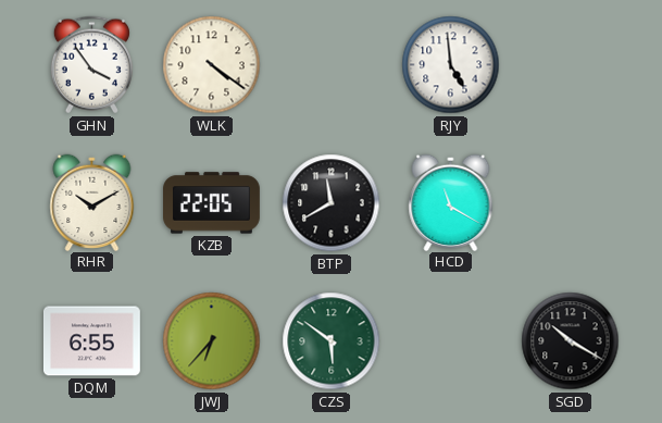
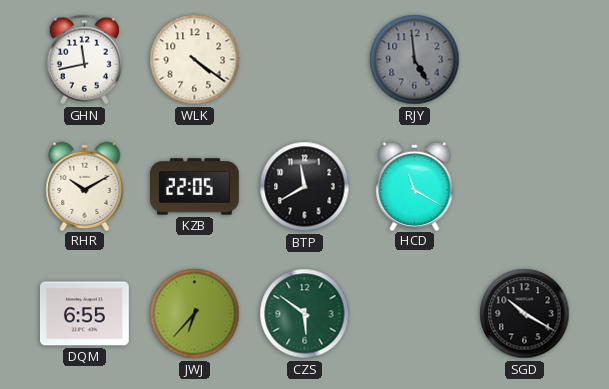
GHN: 3:54 -> 11:43
RJY dial: white -> grey
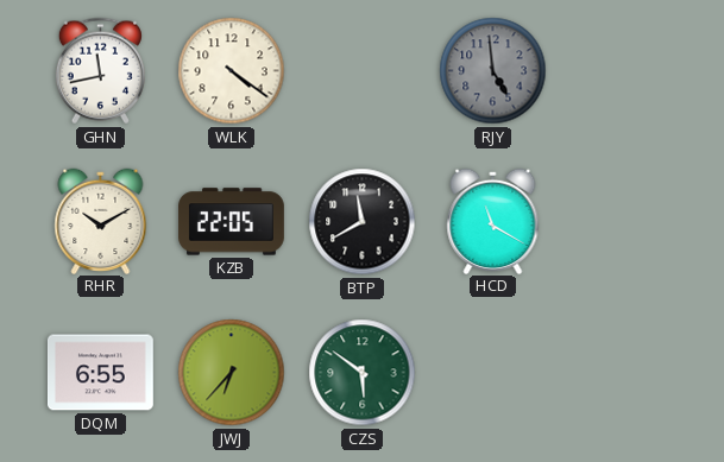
SGD: 10:20 -> none
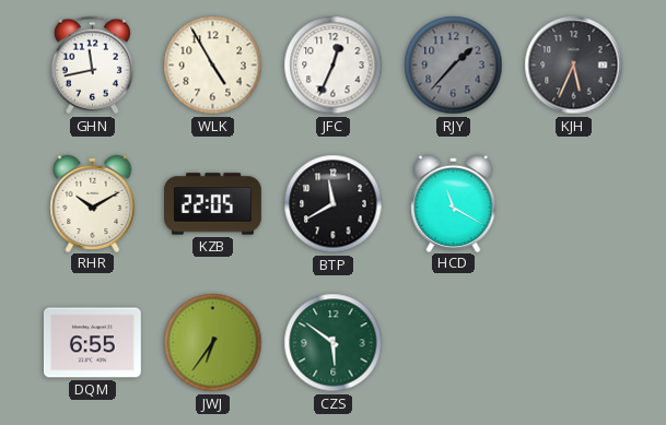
WLK: 4:21 -> 4:55
JFC: none -> 12:34
RJY: 4:59 -> 1:37
KJH: none -> 5:34
JWJ: 6:37 -> 6:36
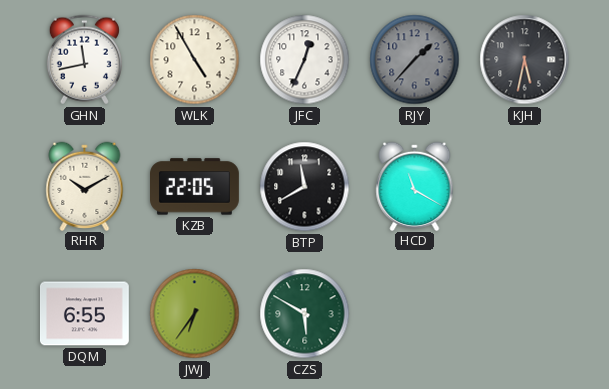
KJH: 5:34 -> 5:32
CZS: 5:51 -> 5:50
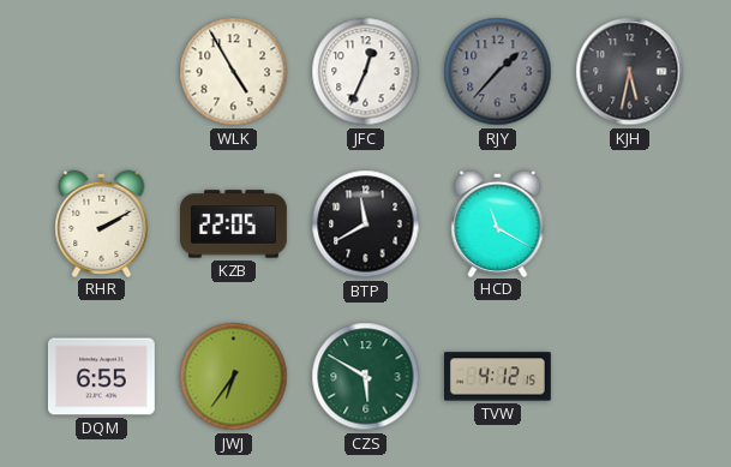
GHN: 11:43 -> none
RHR: 10:10 -> 2:10
TVW: none -> 4:12
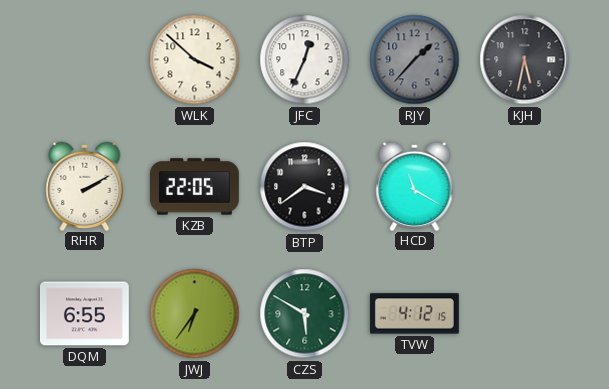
WLK: 4:55 -> 3:52
BTP: 11:40 -> 3:39
